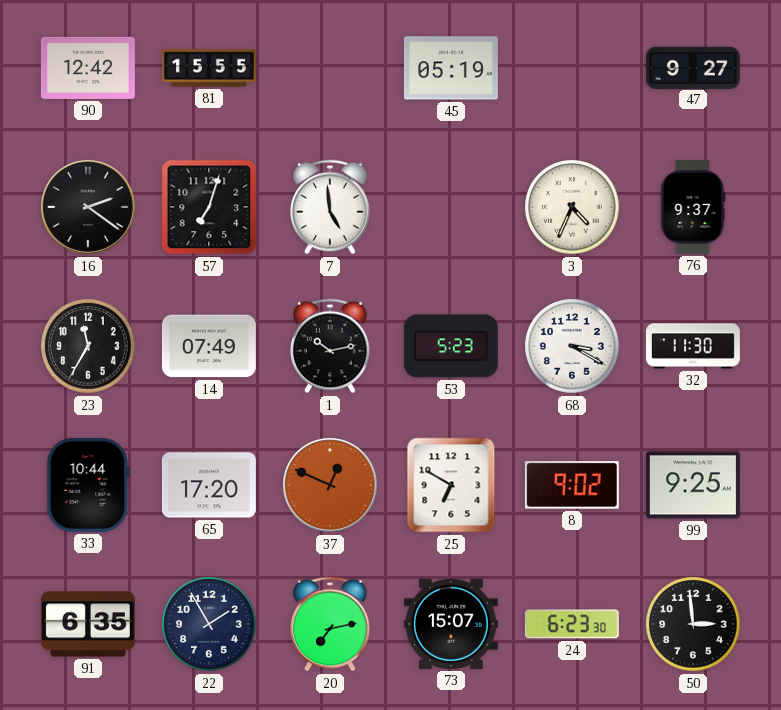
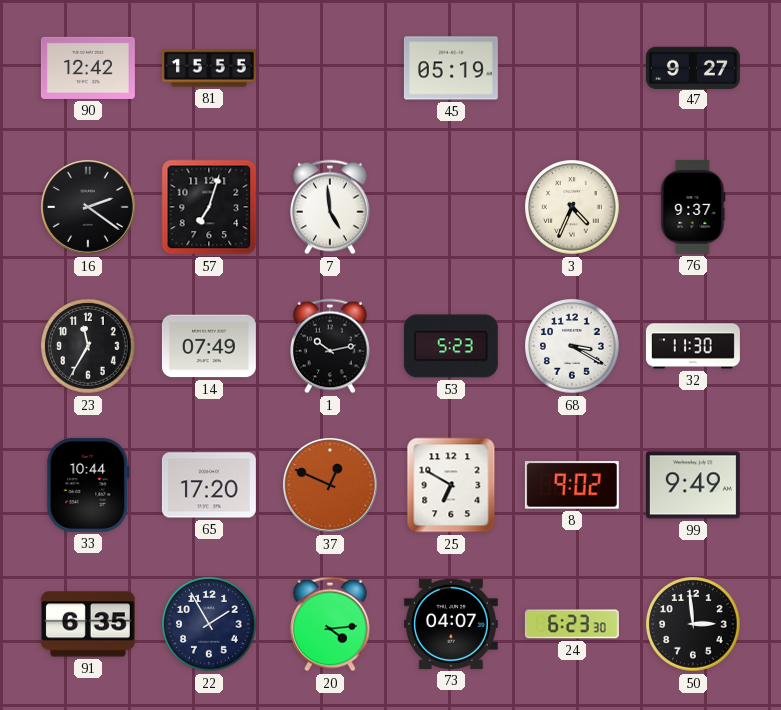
99: 9:25 -> 9:49
20: 7:13 -> 4:14
73: 15:07 -> 04:07
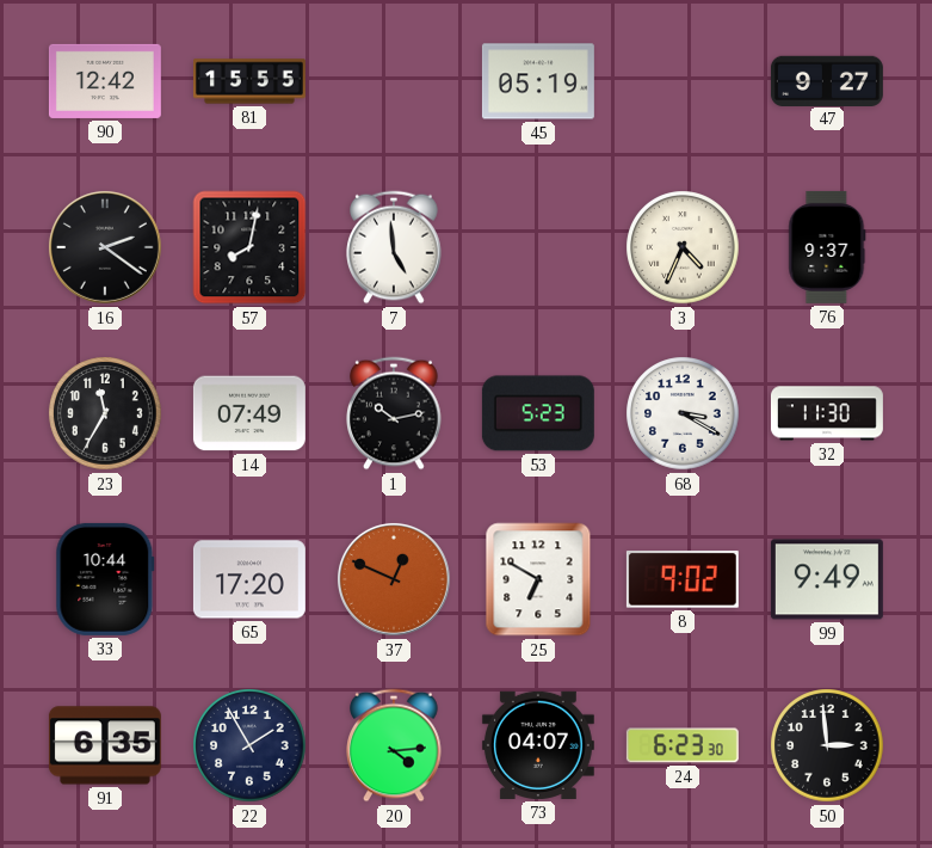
57: 7:03 -> 8:02
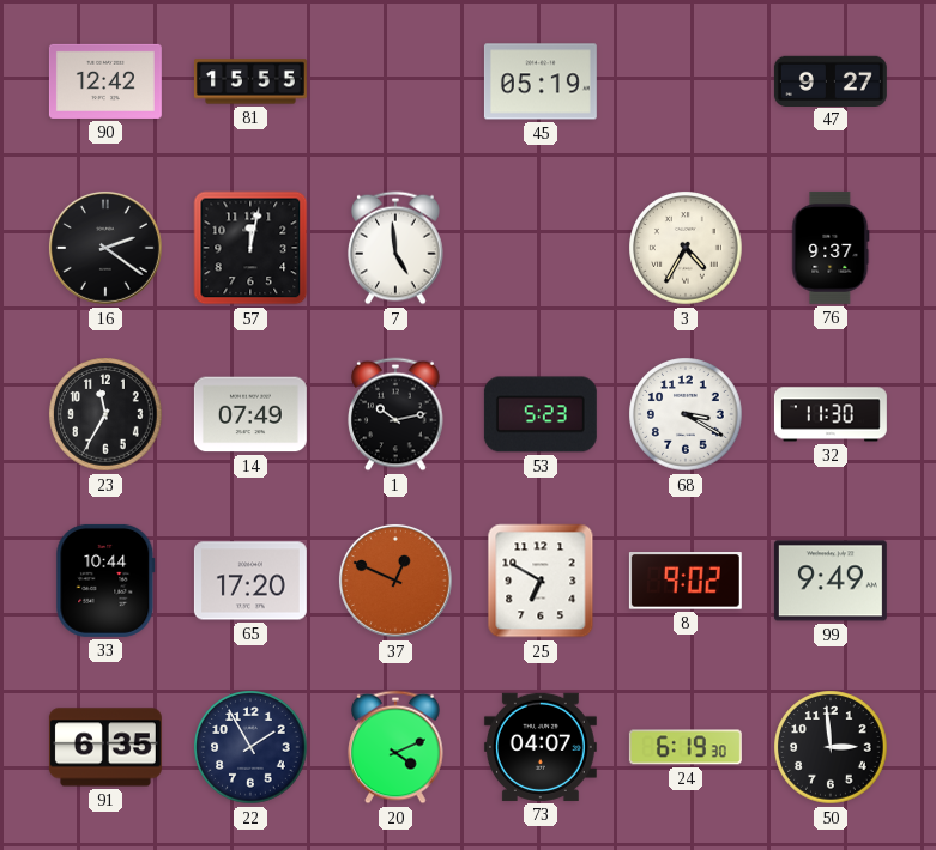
57: 8:02 -> 12:02
3: 4:34 -> 4:35
20: 4:14 -> 4:11
24: 6:23 -> 6:19
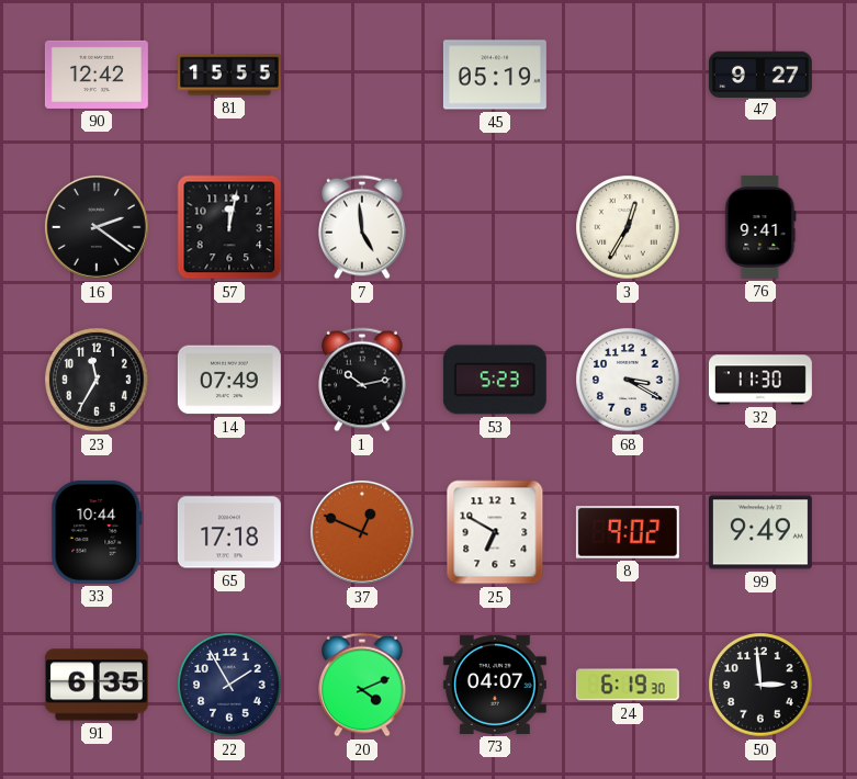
3: 4:35 -> 12:35
76: 9:37 -> 9:41
65: 17:20 -> 17:18
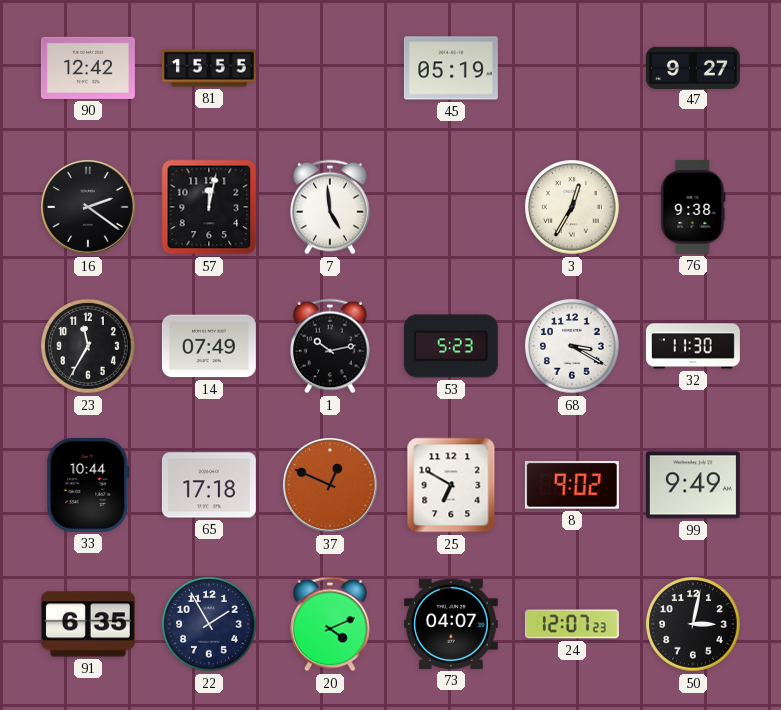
76: 9:41 -> 9:38
24: 6:19 -> 12:07
50: 2:59 -> 3:02
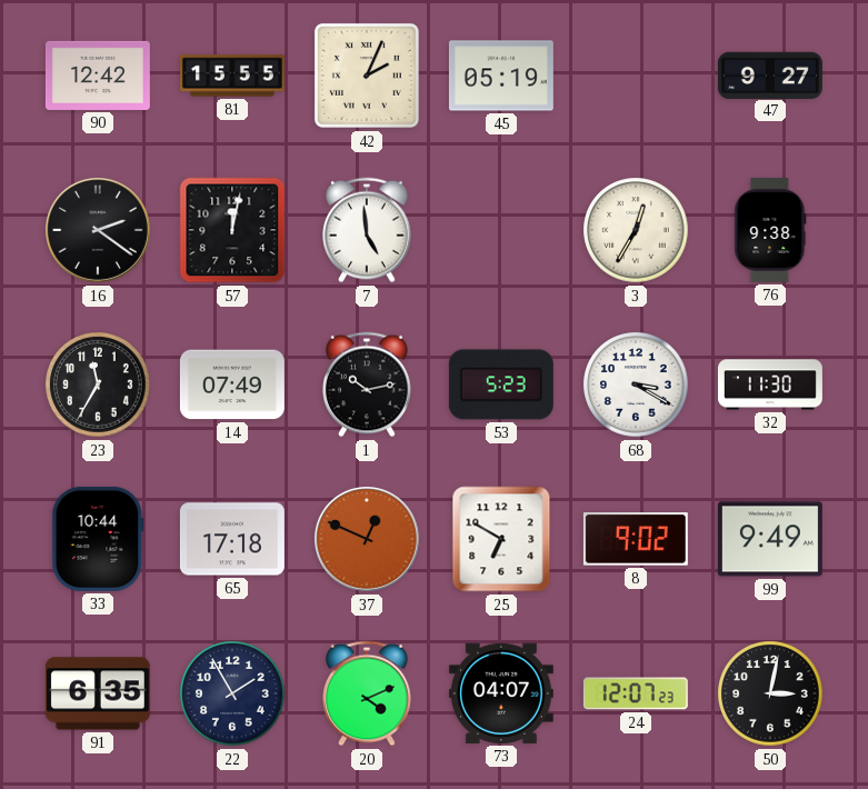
42: none -> 2:04
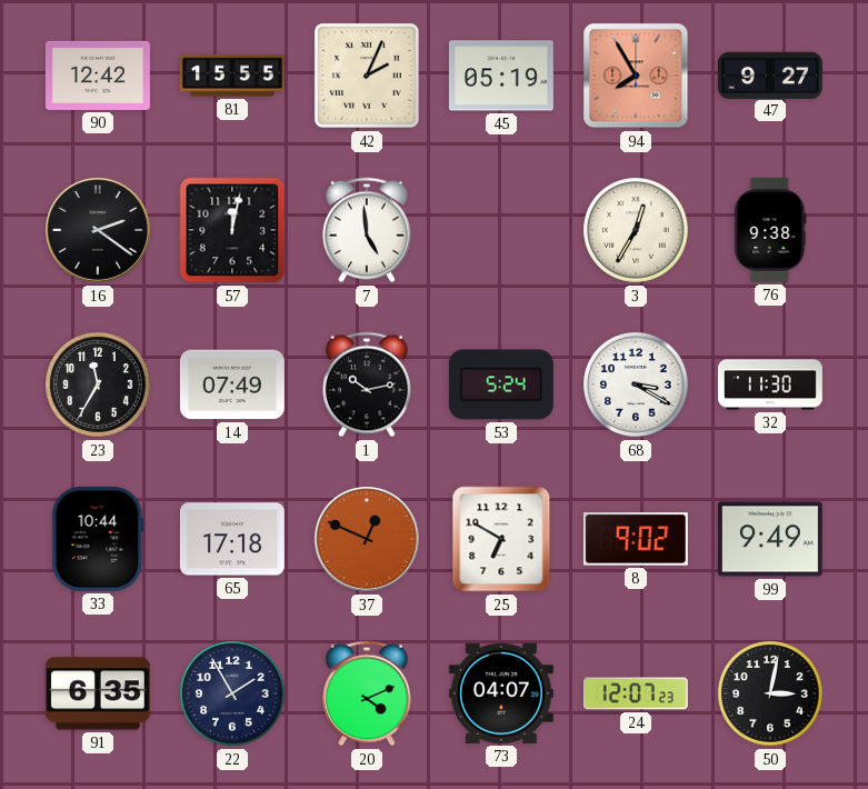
94: none -> 7:55
53: 5:23 -> 5:24
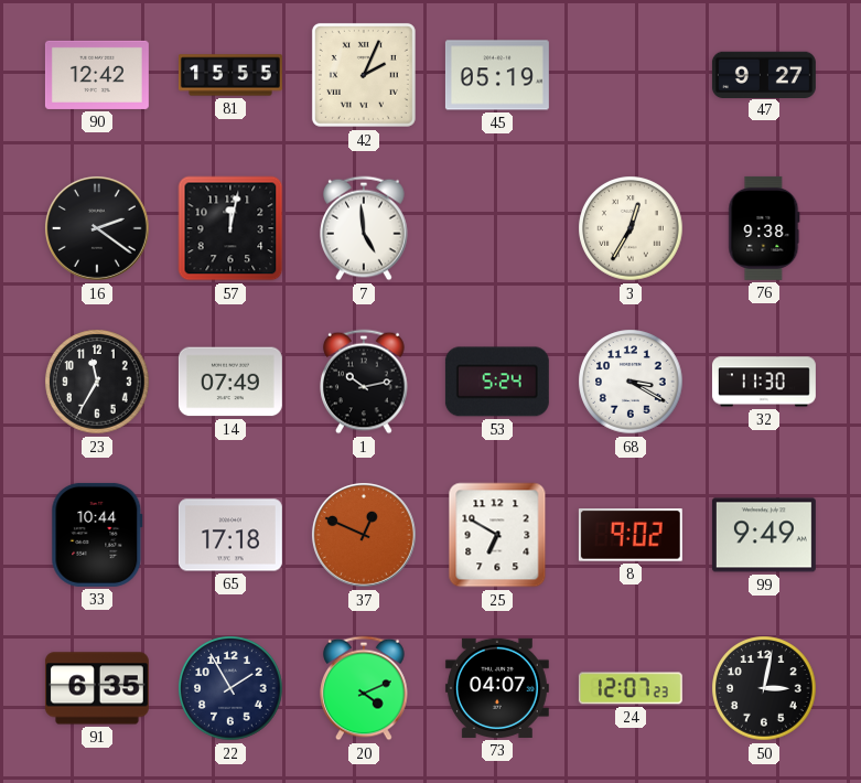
94: 7:55 -> none
